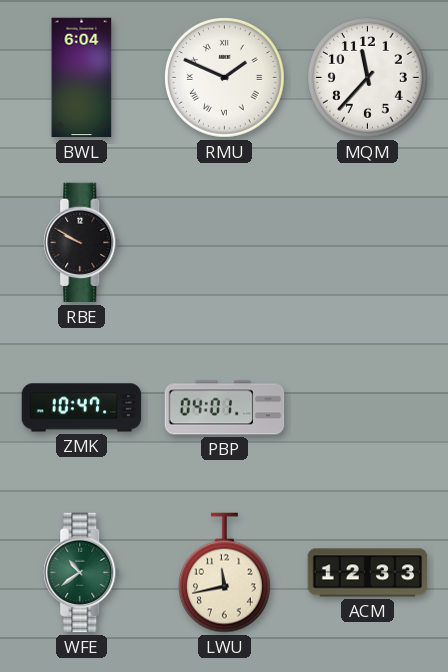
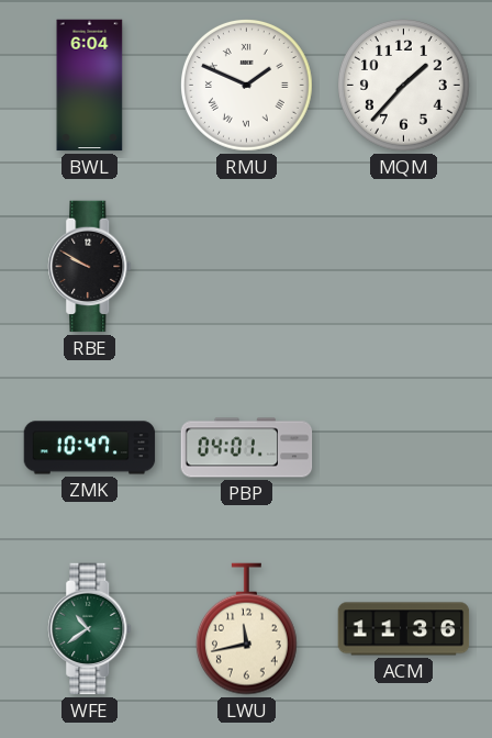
MQM: 11:37 -> 1:37
ACM: 12:33 -> 11:36
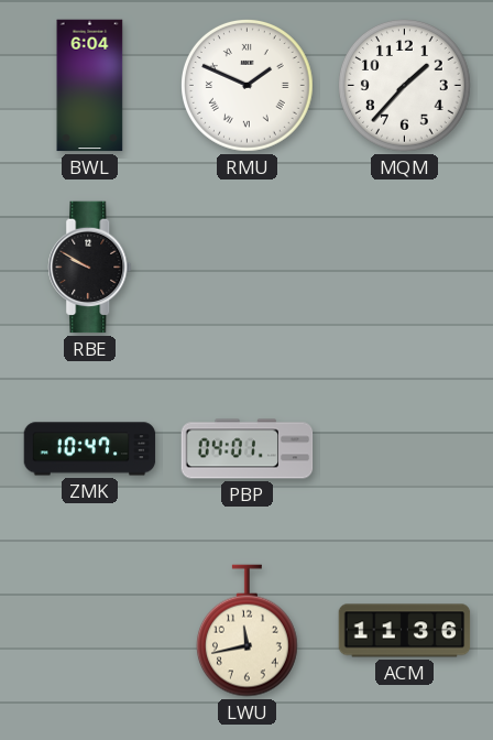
WFE: 10:39 -> none
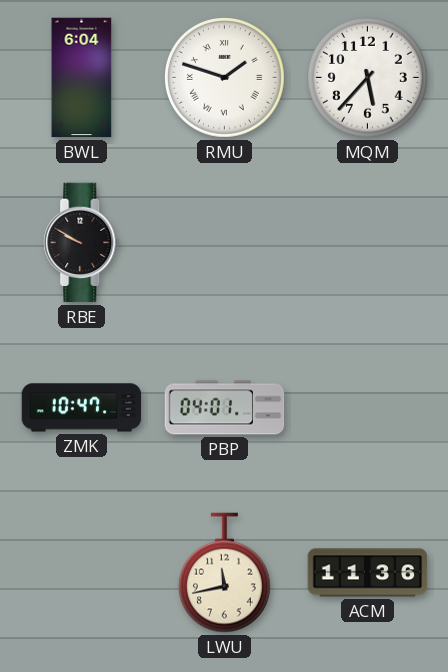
RMU: 1:49 -> 1:48
MQM: 1:37 -> 5:37
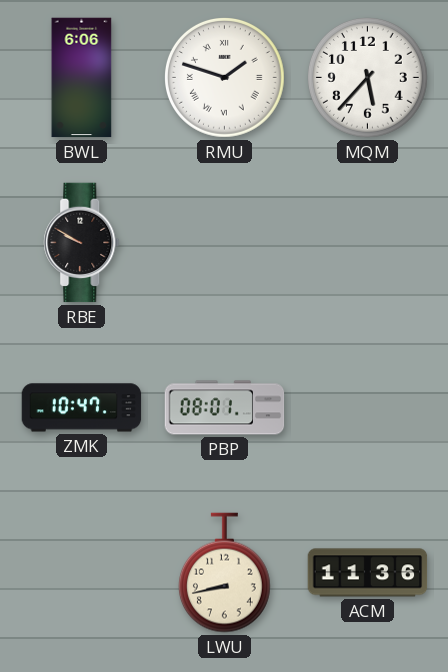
BWL: 6:04 -> 6:06
PBP: 04:01 -> 08:01
LWU: 11:43 -> 8:43
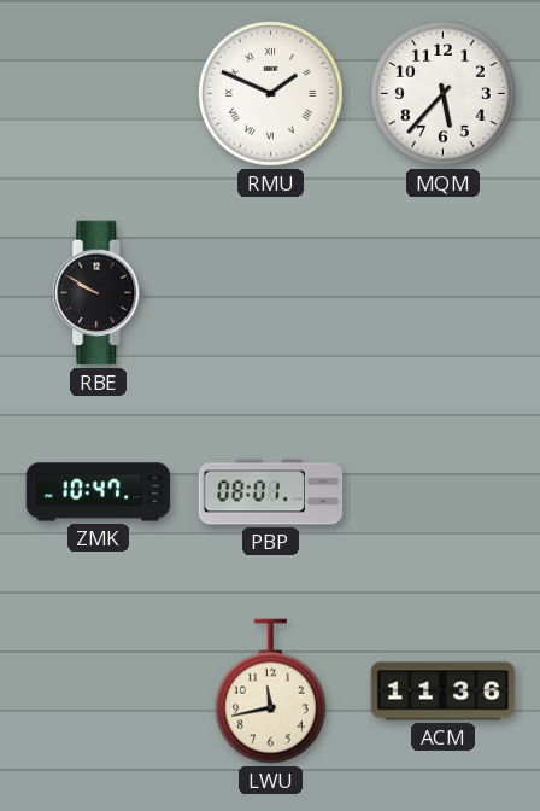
BWL: 6:06 -> none
RMU: 1:48 -> 1:49
LWU: 8:43 -> 11:43
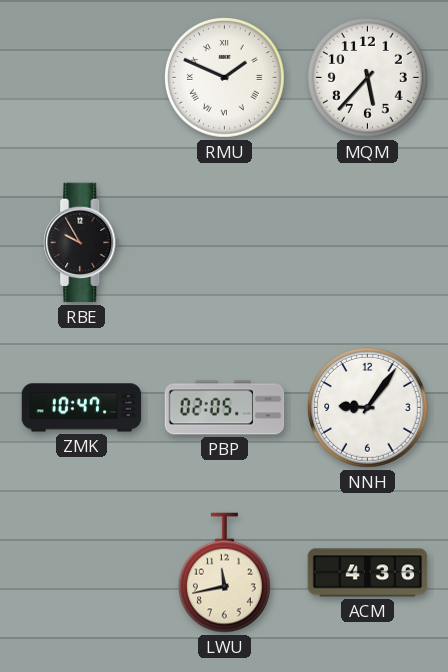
RBE: 9:50 -> 9:55
PBP: 08:01 -> 02:05
NNH: none -> 9:06
ACM: 11:36 -> 4:36
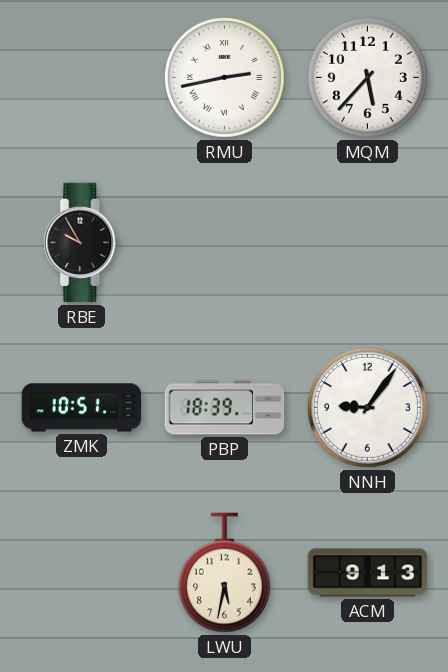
RMU: 1:49 -> 2:43
ZMK: 10:47 -> 10:51
PBP: 02:05 -> 18:39
LWU: 11:43 -> 5:32
ACM: 4:36 -> 9:13
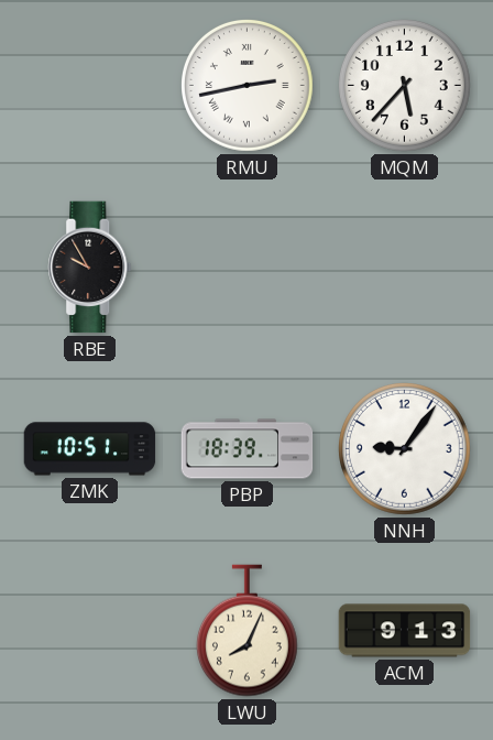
LWU: 5:32 -> 8:04
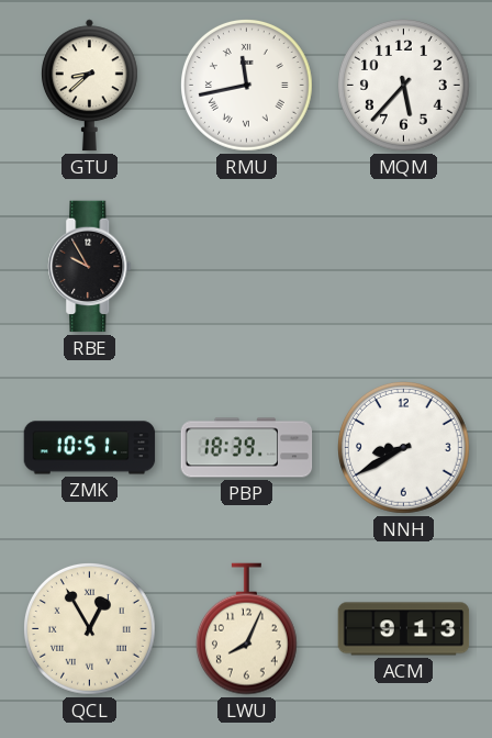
GTU: none -> 8:38
RMU: 2:43 -> 11:43
NNH: 9:06 -> 8:40
QCL: none -> 12:55
